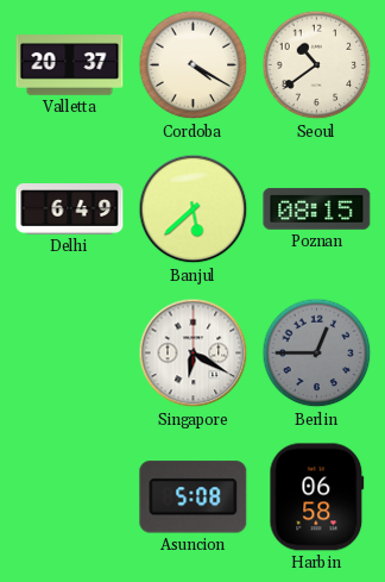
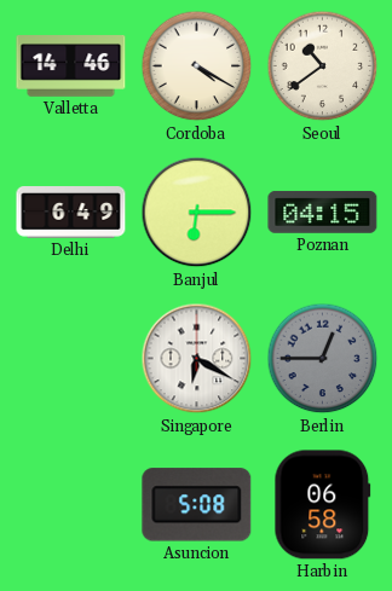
Valletta: 20:37 -> 14:46
Banjul: 5:38 -> 6:15
Poznan: 08:15 -> 04:15
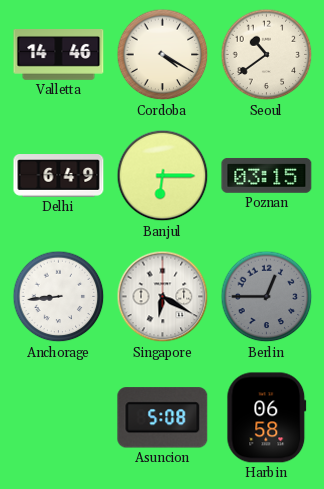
Poznan: 04:15 -> 03:15
Anchorage: none -> 8:44
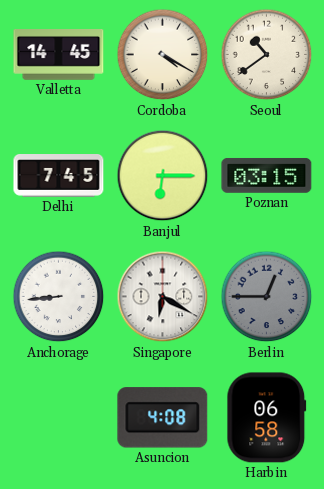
Valletta: 14:46 -> 14:45
Delhi: 6:49 -> 7:45
Asuncion: 5:08 -> 4:08
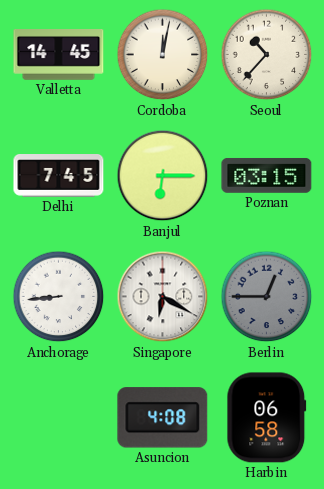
Cordoba: 4:20 -> 12:02
Seoul: 10:39 -> 10:37
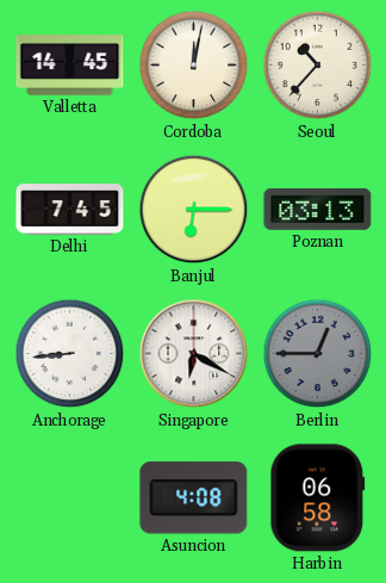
Poznan: 03:15 -> 03:13
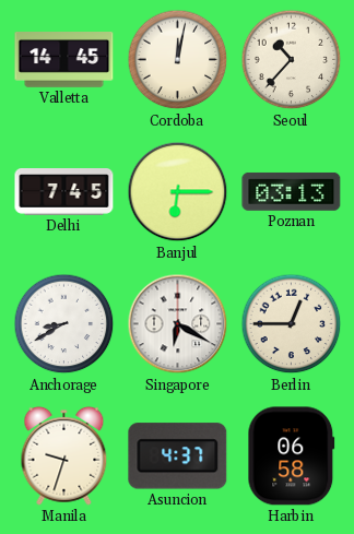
Anchorage: 8:44 -> 8:40
Berlin dial: grey -> cream
Manila: none -> 9:33
Asuncion: 4:08 -> 4:37
